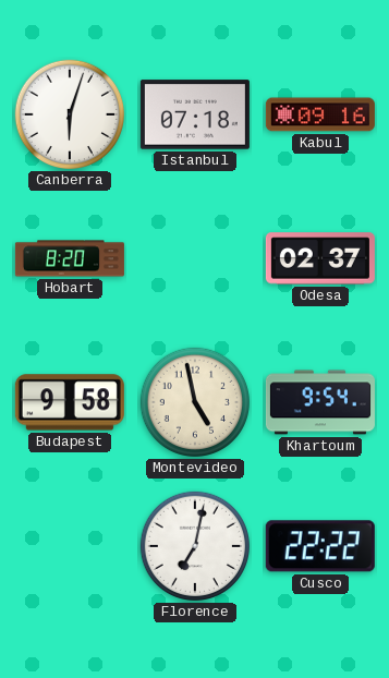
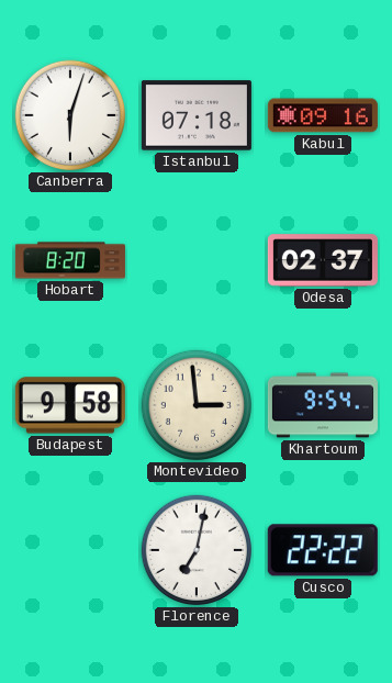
Montevideo: 4:58 -> 2:59
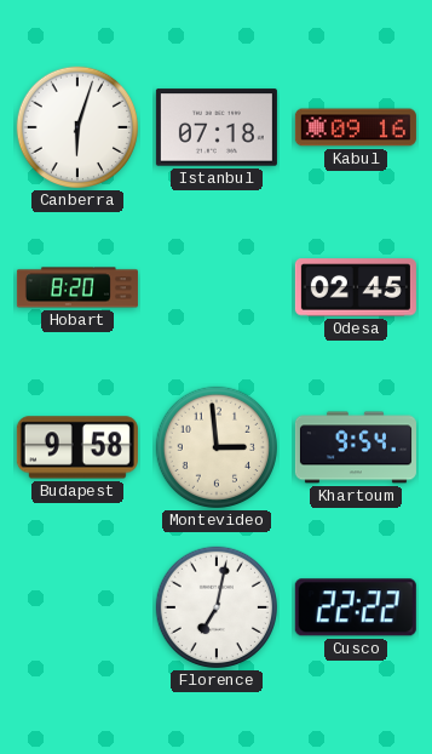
Odesa: 02:37 -> 02:45
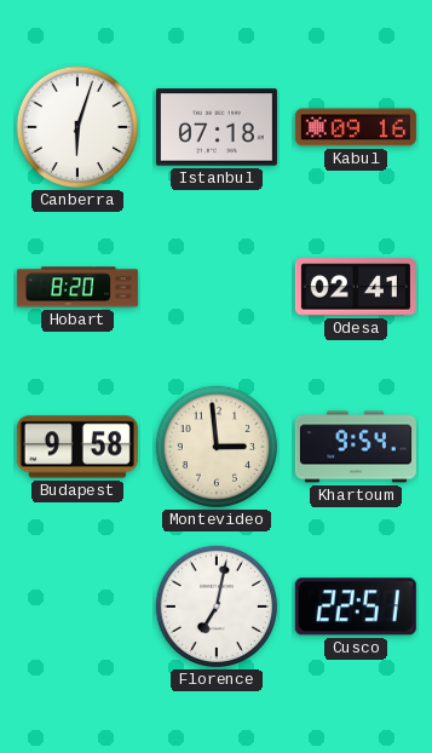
Odesa: 02:45 -> 02:41
Cusco: 22:22 -> 22:51
